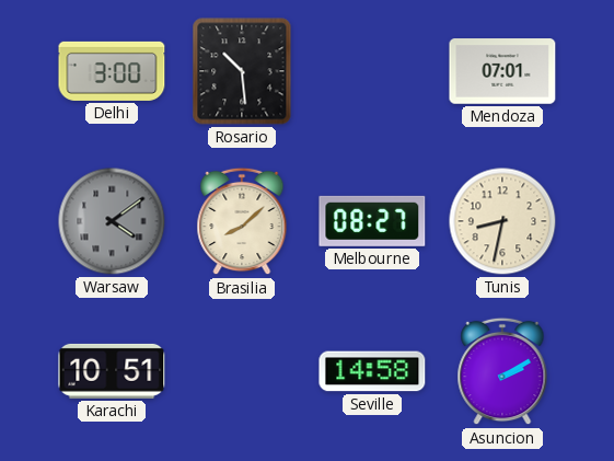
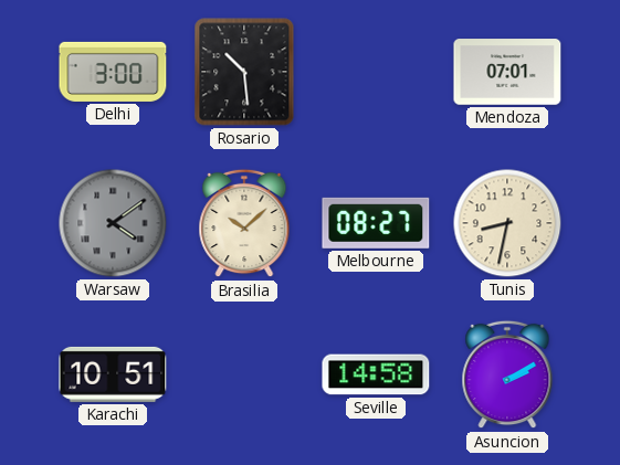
Brasilia: 8:08 -> 10:08
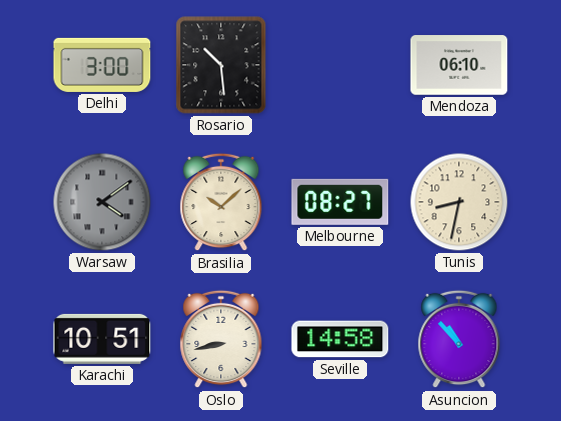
Mendoza: 07:01 -> 06:10
Oslo: none -> 8:43
Asuncion: 2:10 -> 10:53
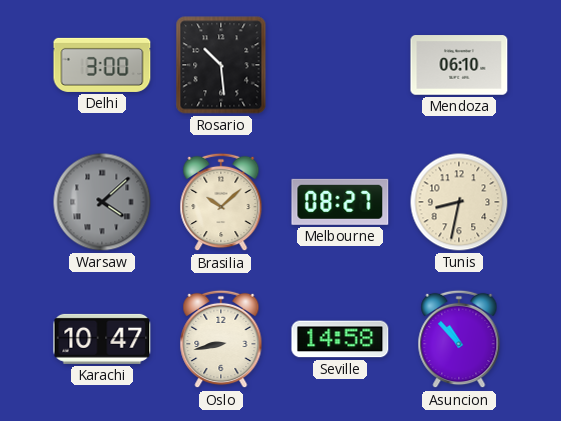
Warsaw: 4:09 -> 4:08
Karachi: 10:51 -> 10:47
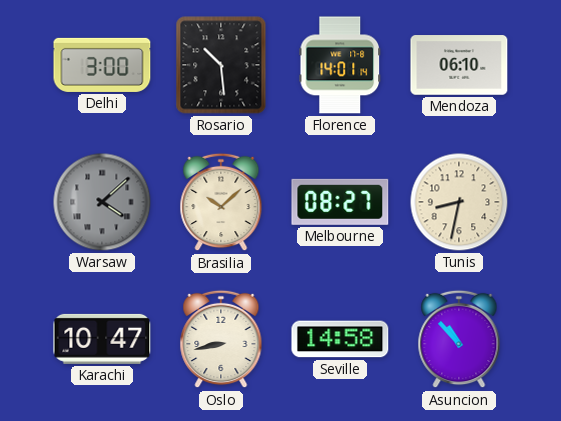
Florence: none -> 14:01
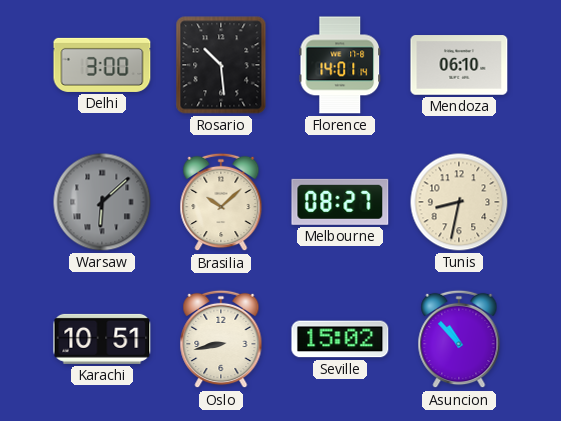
Warsaw: 4:08 -> 6:08
Karachi: 10:47 -> 10:51
Seville: 14:58 -> 15:02
